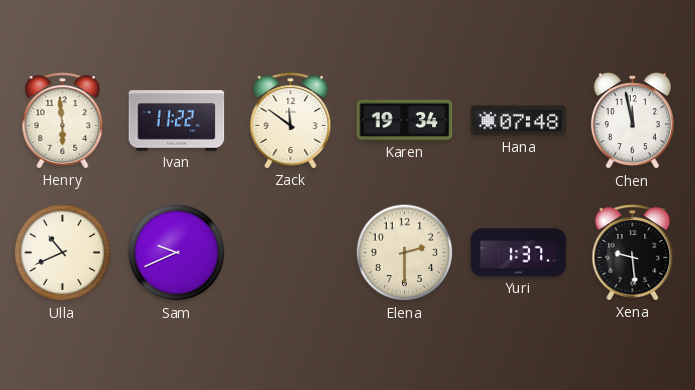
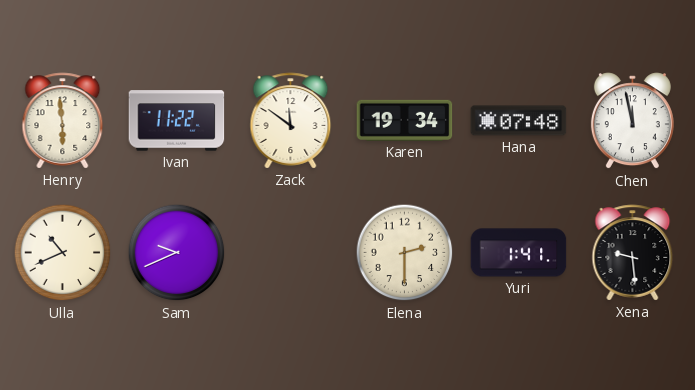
Yuri: 1:37 -> 1:41
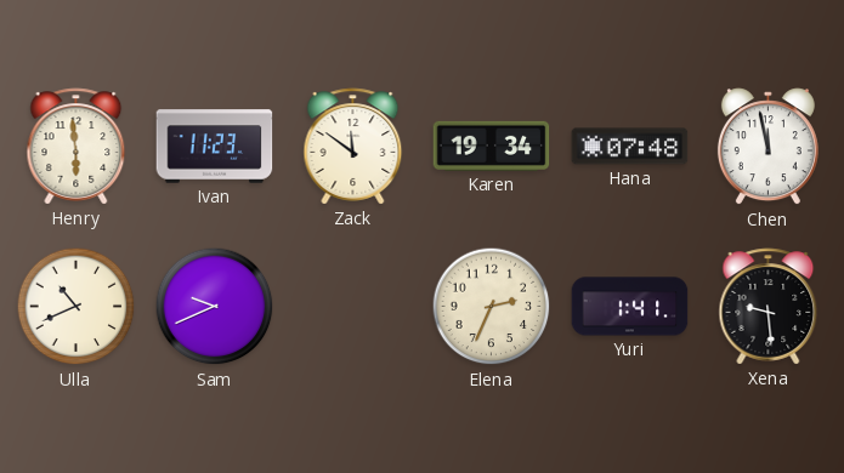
Ivan: 11:22 -> 11:23
Elena: 2:30 -> 2:34
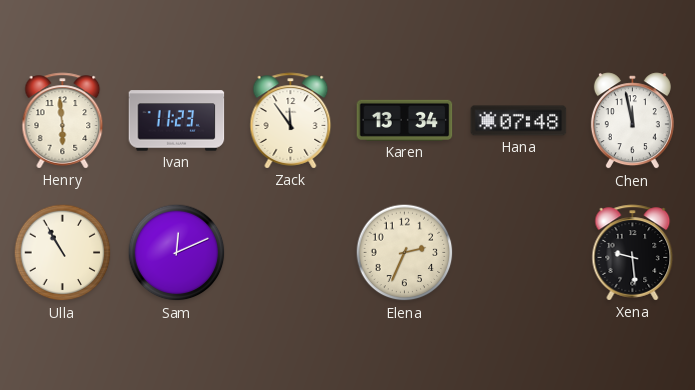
Zack: 11:51 -> 11:54
Karen: 19:34 -> 13:34
Ulla: 10:41 -> 10:55
Sam: 9:41 -> 12:11
Yuri: 1:41 -> none
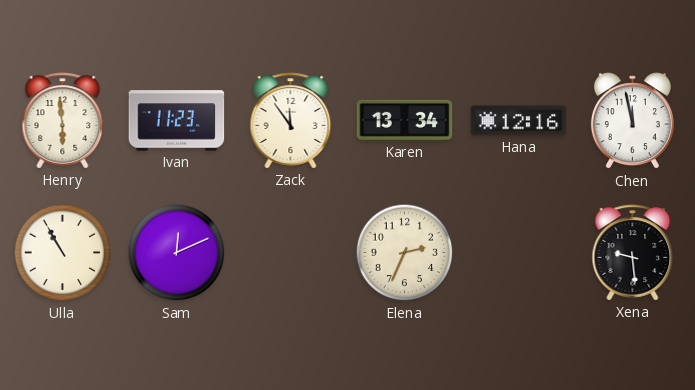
Hana: 07:48 -> 12:16
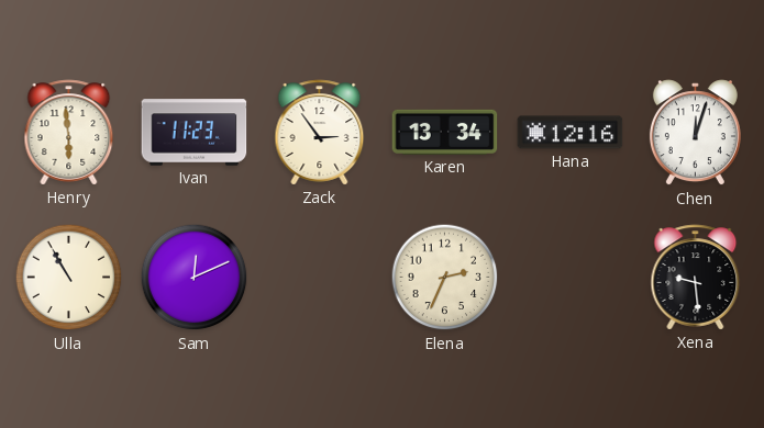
Zack: 11:54 -> 2:54
Chen: 11:58 -> 12:03
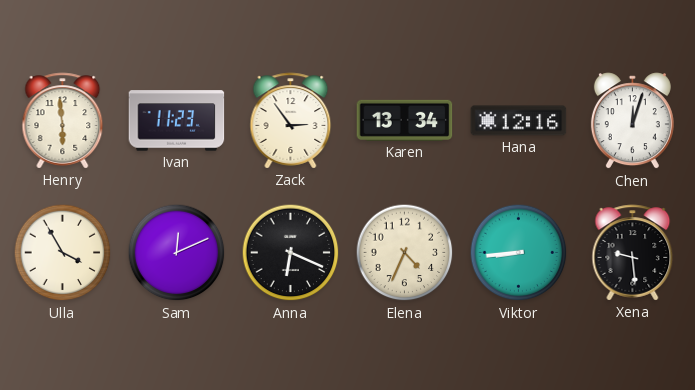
Ulla: 10:55 -> 3:55
Anna: none -> 6:19
Elena: 2:34 -> 4:34
Viktor: none -> 8:44
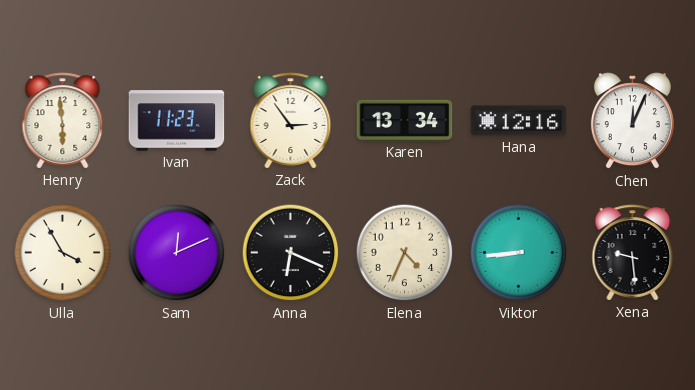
Chen: 12:03 -> 12:04
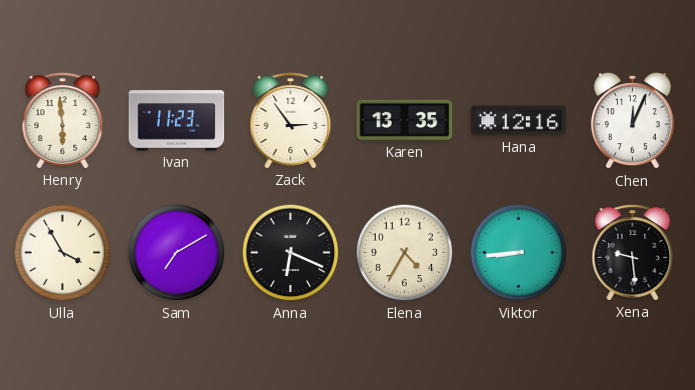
Karen: 13:34 -> 13:35
Sam: 12:11 -> 7:10
Elena: 4:34 -> 4:35
